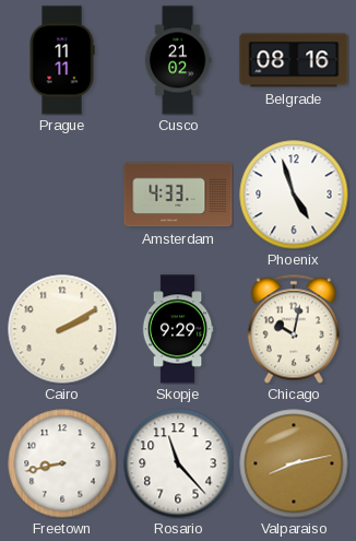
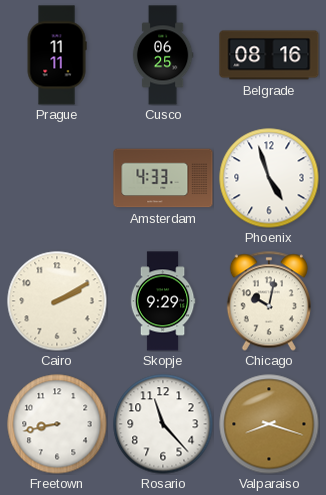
Cusco: 21:02 -> 06:25
Valparaiso: 8:13 -> 8:18
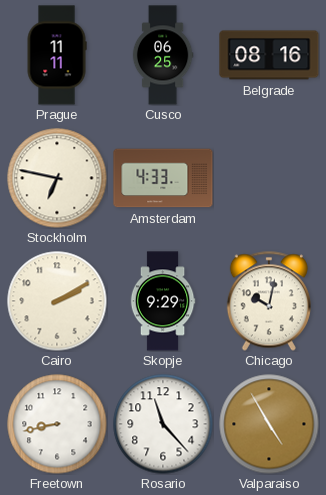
Stockholm: none -> 6:47
Phoenix: 4:57 -> none
Valparaiso: 8:18 -> 4:55
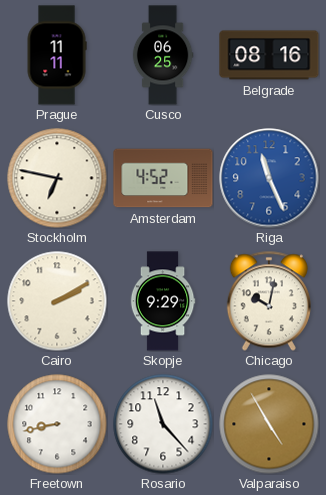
Amsterdam: 4:33 -> 4:52
Riga: none -> 11:26
